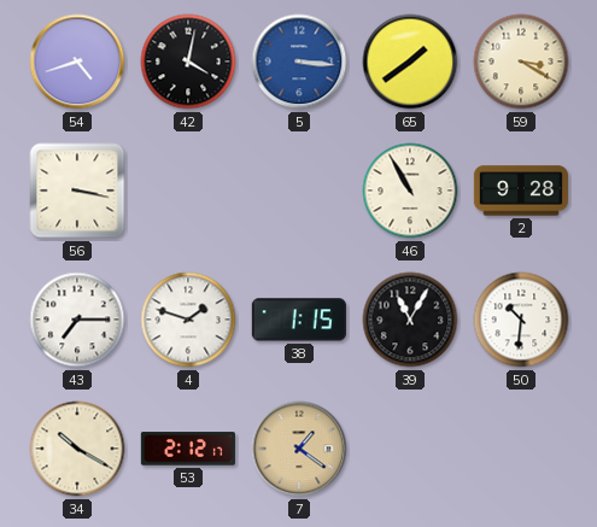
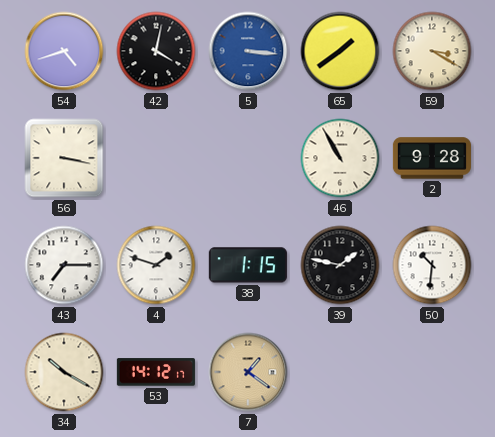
39: 11:05 -> 1:47
53: 2:12 -> 14:12
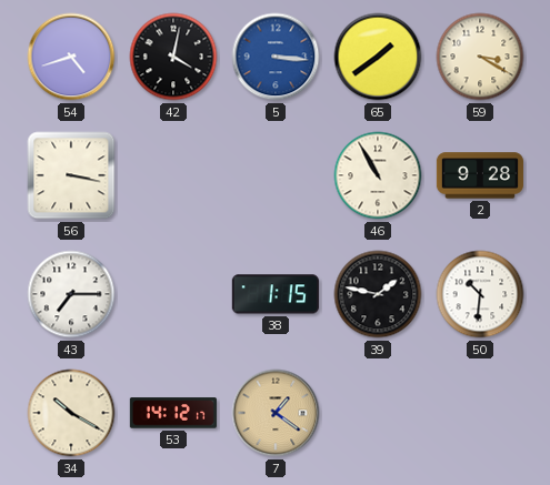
4: 1:48 -> none
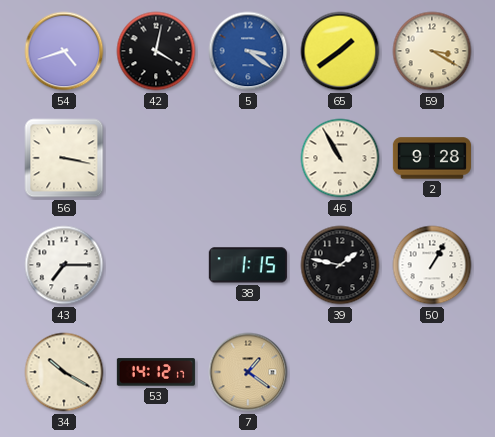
5: 3:16 -> 3:21
50: 10:31 -> 1:05
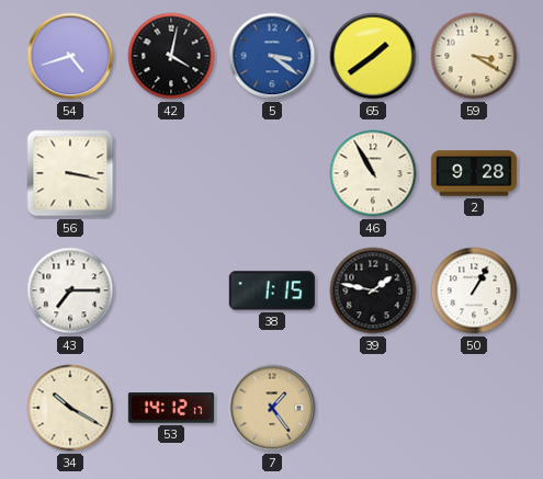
7: 1:21 -> 1:24
